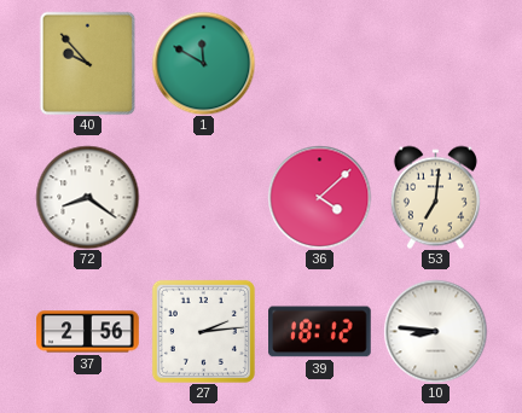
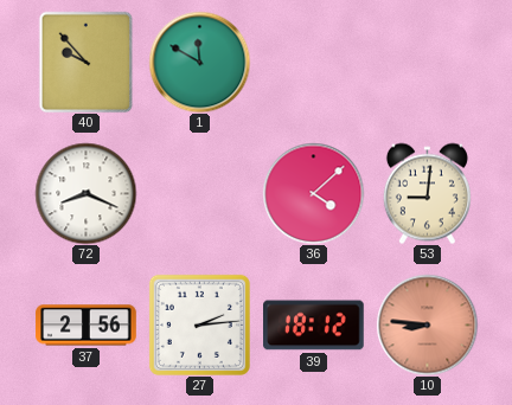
72: 8:21 -> 8:19
53: 7:01 -> 9:01
10 dial: white -> salmon
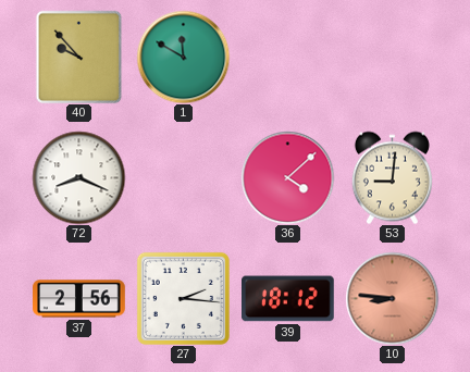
27: 2:14 -> 2:16
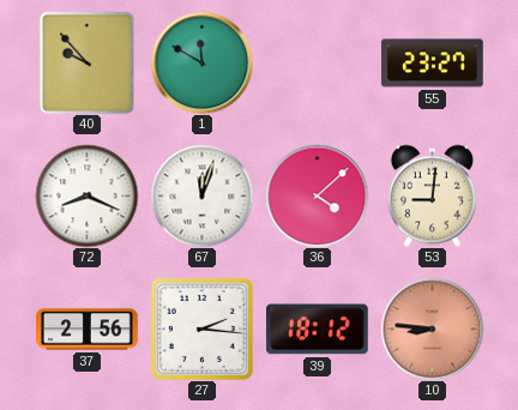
55: none -> 23:27
67: none -> 12:03
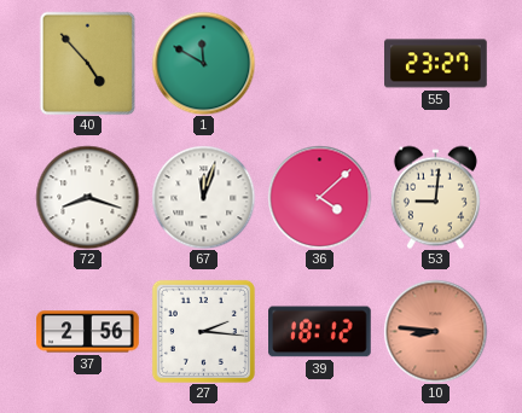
40: 9:53 -> 4:53
72: 8:19 -> 8:18
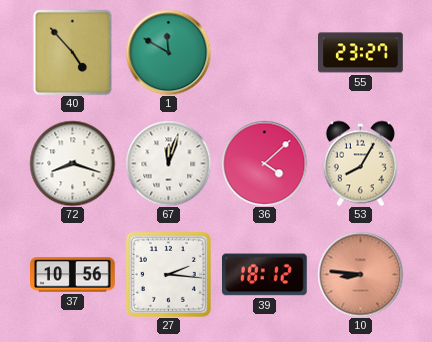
53: 9:01 -> 8:05
37: 2:56 -> 10:56
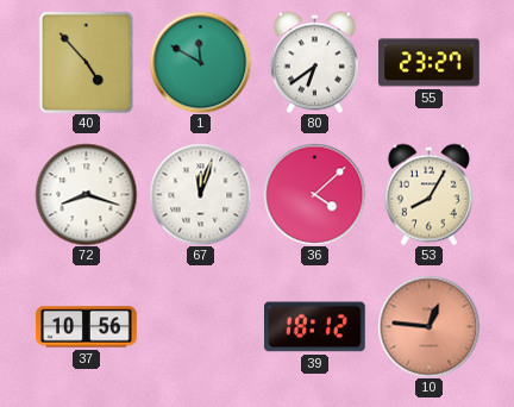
80: none -> 6:39
27: 2:16 -> none
10: 8:46 -> 12:46
